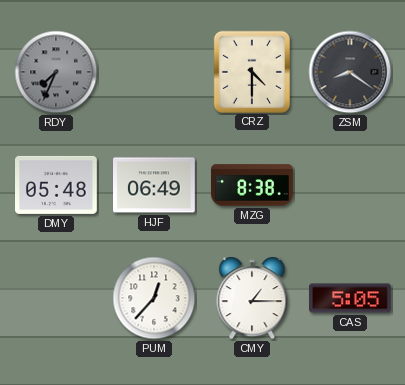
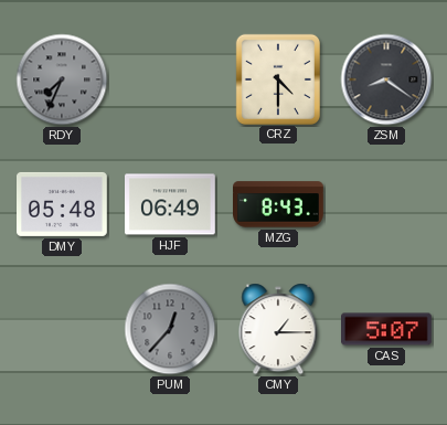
MZG: 8:38 -> 8:43
PUM dial: white -> grey
CAS: 5:05 -> 5:07
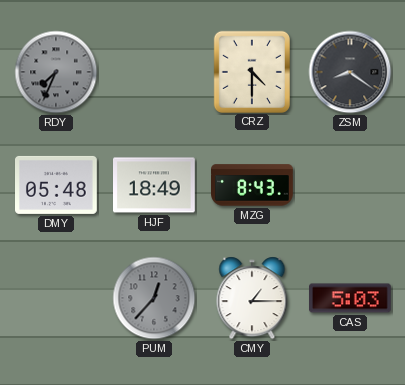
HJF: 06:49 -> 18:49
CAS: 5:07 -> 5:03
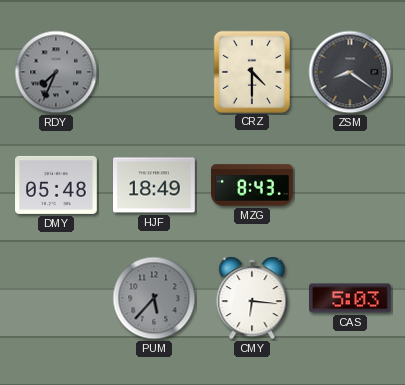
PUM: 12:37 -> 5:37
CMY: 1:15 -> 6:16
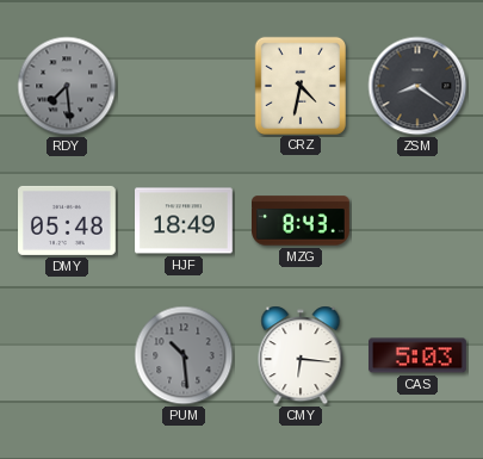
RDY: 7:34 -> 7:29
CRZ: 4:30 -> 4:32
PUM: 5:37 -> 10:29
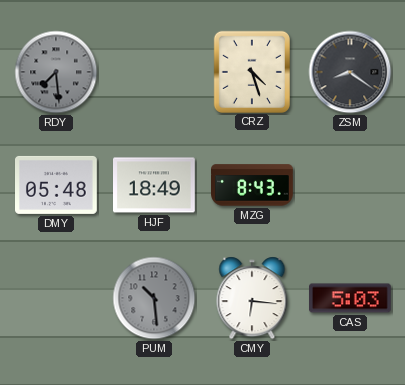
CRZ: 4:32 -> 4:27
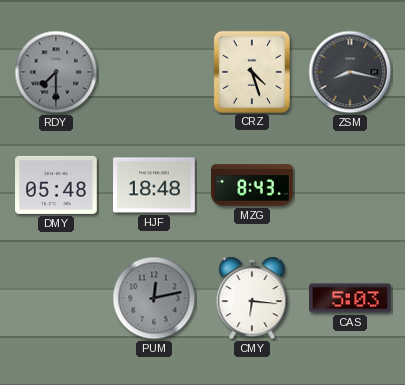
RDY: 7:29 -> 7:30
ZSM: 8:21 -> 8:17
HJF: 18:49 -> 18:48
PUM: 10:29 -> 12:13
